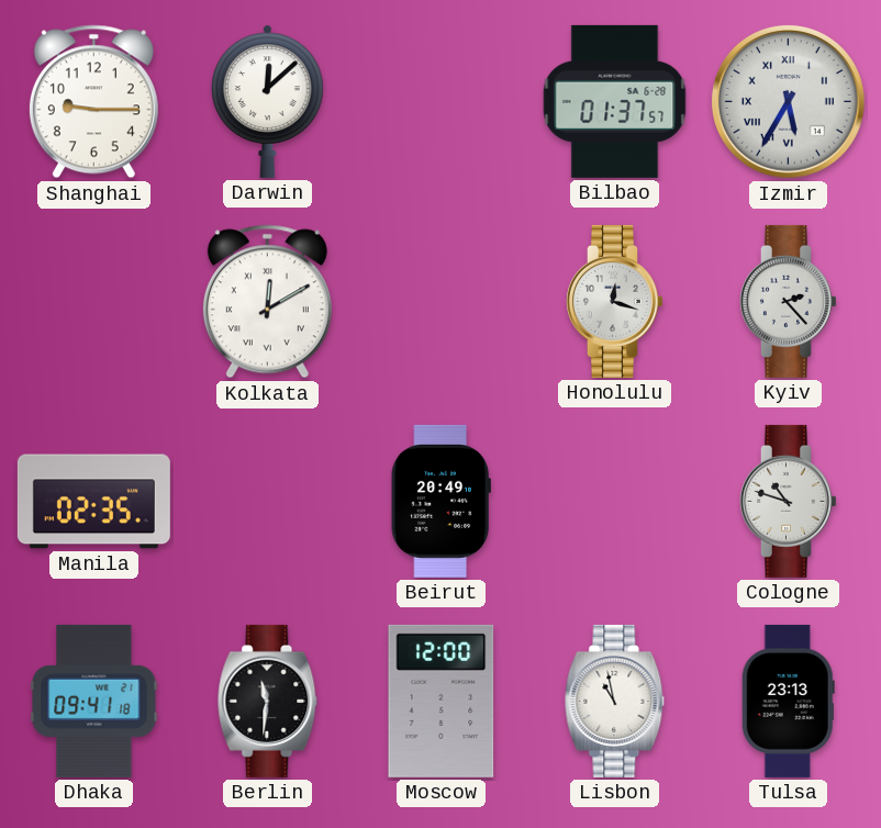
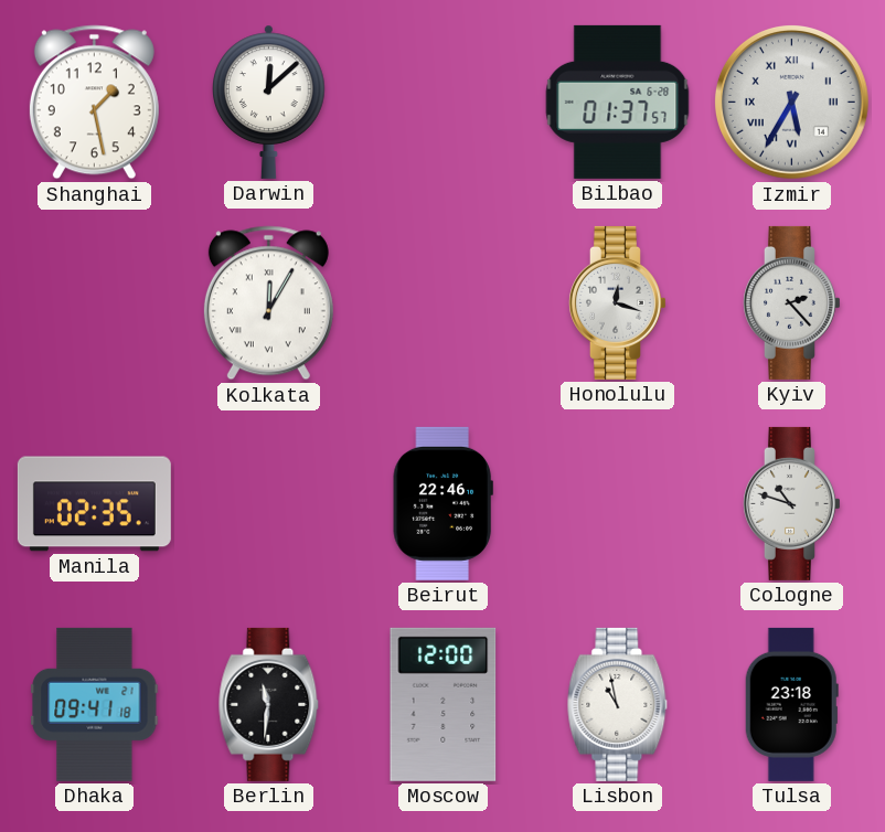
Shanghai: 9:15 -> 1:28
Kolkata: 12:10 -> 12:05
Beirut: 20:49 -> 22:46
Tulsa: 23:13 -> 23:18
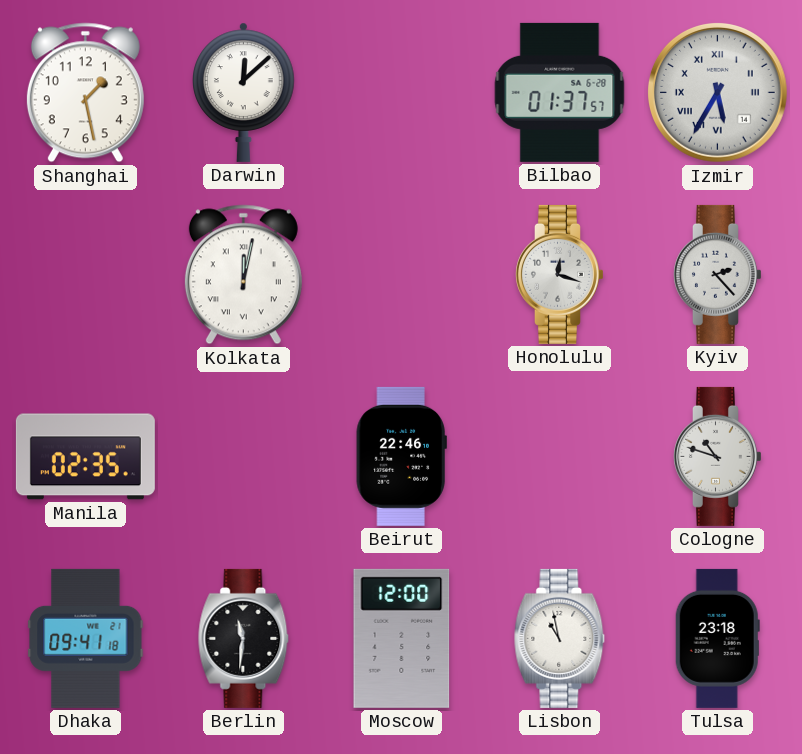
Kolkata: 12:05 -> 12:02
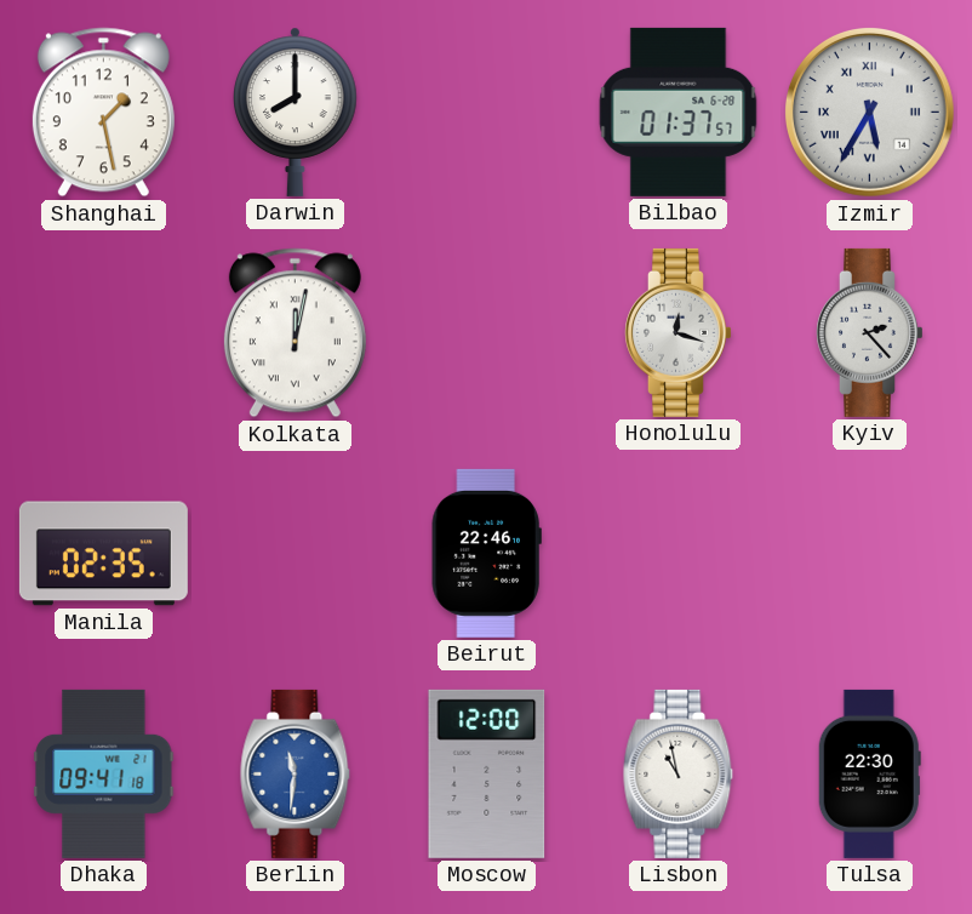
Darwin: 12:08 -> 8:00
Cologne: 10:48 -> none
Berlin dial: black -> blue
Tulsa: 23:18 -> 22:30
